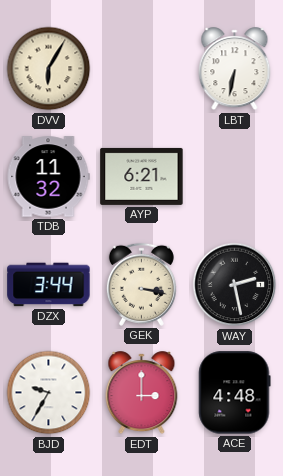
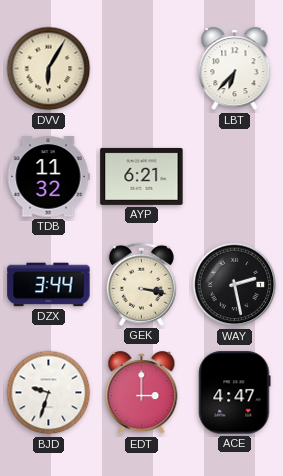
LBT: 6:32 -> 6:37
BJD: 9:35 -> 9:33
ACE: 4:48 -> 4:47
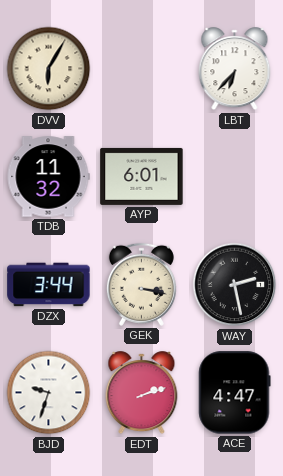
AYP: 6:21 -> 6:01
EDT: 3:00 -> 2:12
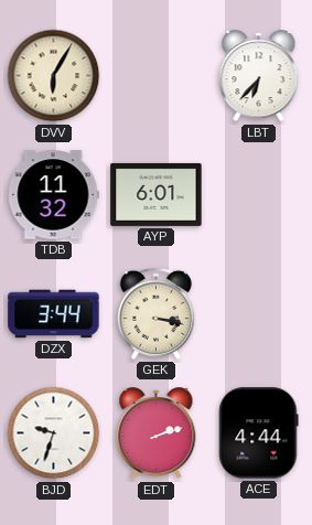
WAY: 2:28 -> none
ACE: 4:47 -> 4:44
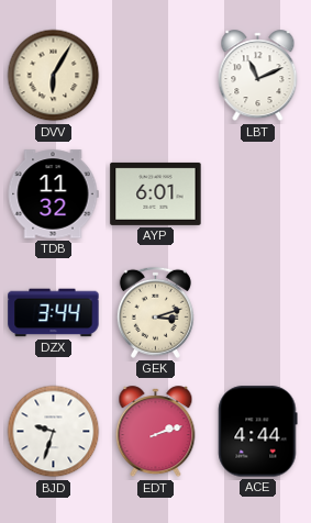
LBT: 6:37 -> 11:11
GEK: 3:17 -> 3:12
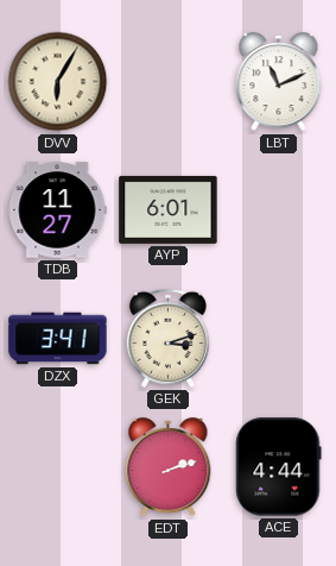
TDB: 11:32 -> 11:27
DZX: 3:44 -> 3:41
BJD: 9:33 -> none
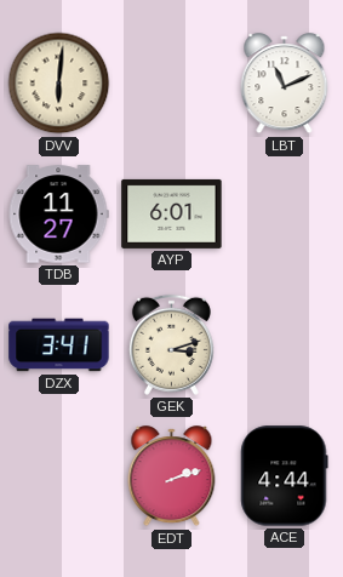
DVV: 6:05 -> 6:01
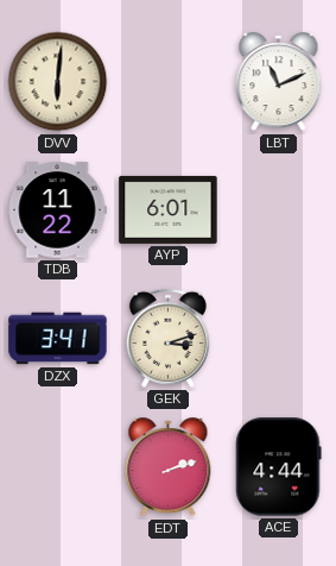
TDB: 11:27 -> 11:22
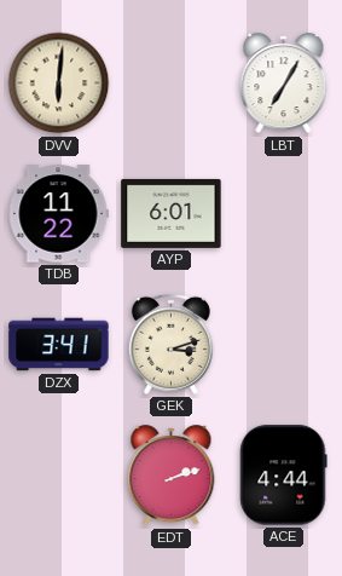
LBT: 11:11 -> 7:05
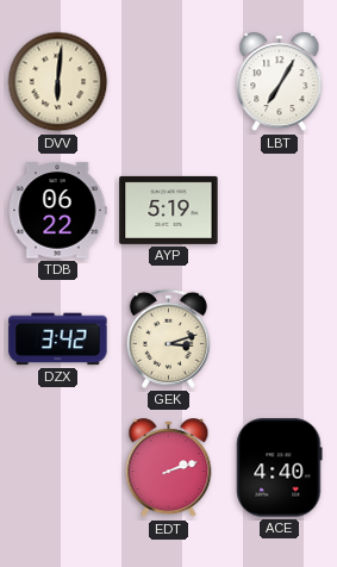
TDB: 11:22 -> 06:22
AYP: 6:01 -> 5:19
DZX: 3:41 -> 3:42
ACE: 4:44 -> 4:40
